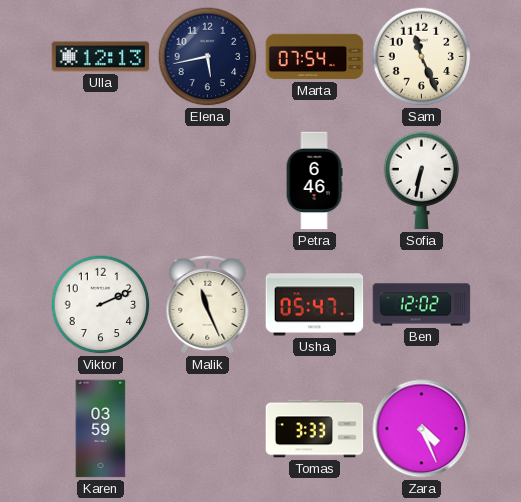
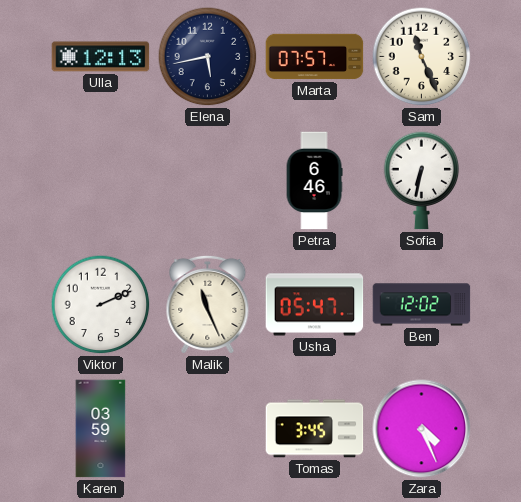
Marta: 07:54 -> 07:57
Tomas: 3:33 -> 3:45
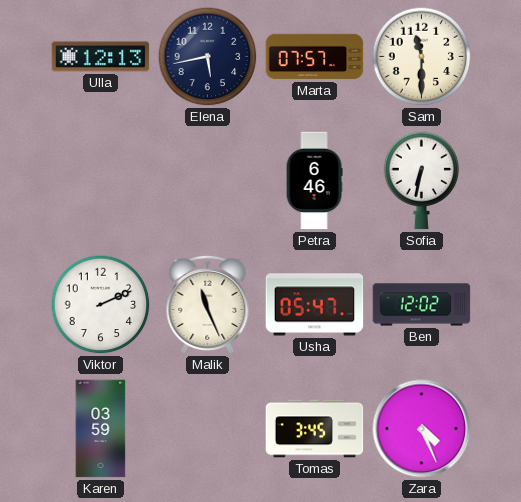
Sam: 11:26 -> 11:30
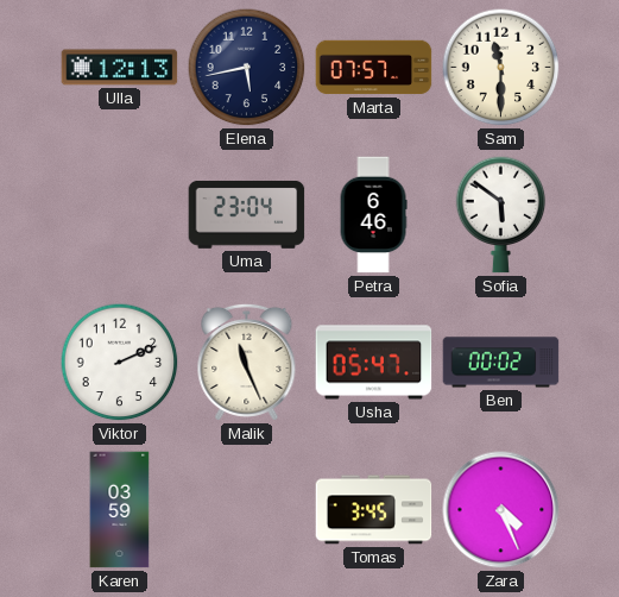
Uma: none -> 23:04
Sofia: 6:32 -> 5:51
Ben: 12:02 -> 00:02
